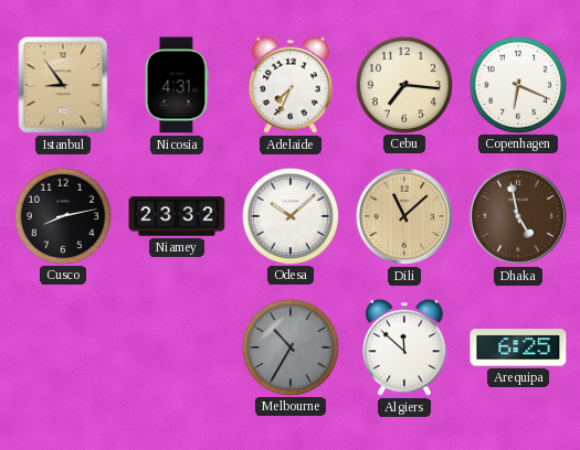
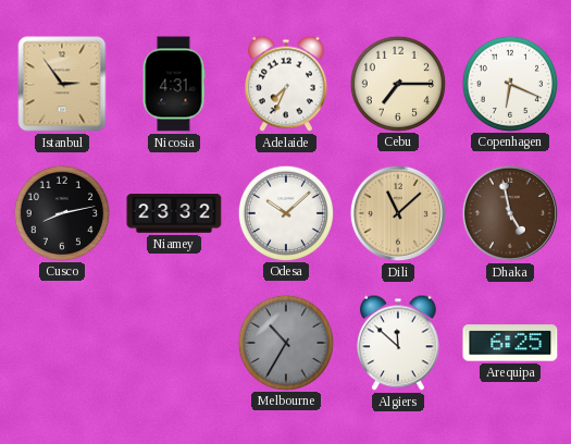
Istanbul: 8:54 -> 2:54
Cebu: 7:16 -> 7:15
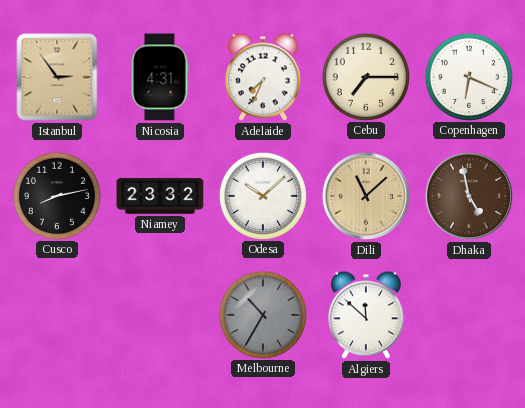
Arequipa: 6:25 -> none
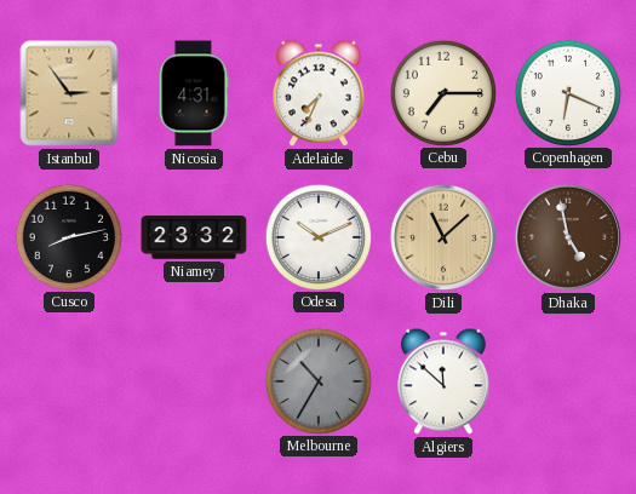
Odesa: 10:08 -> 10:11
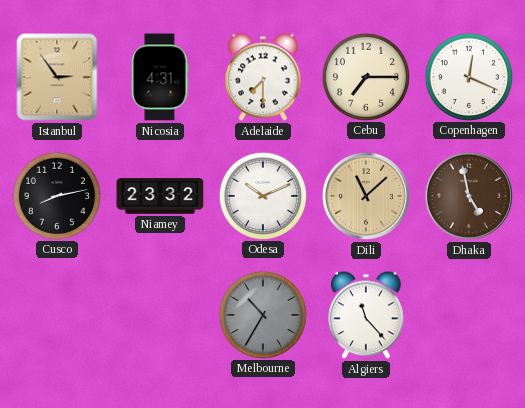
Adelaide: 7:34 -> 7:30
Copenhagen: 6:19 -> 12:19
Algiers: 11:52 -> 11:23
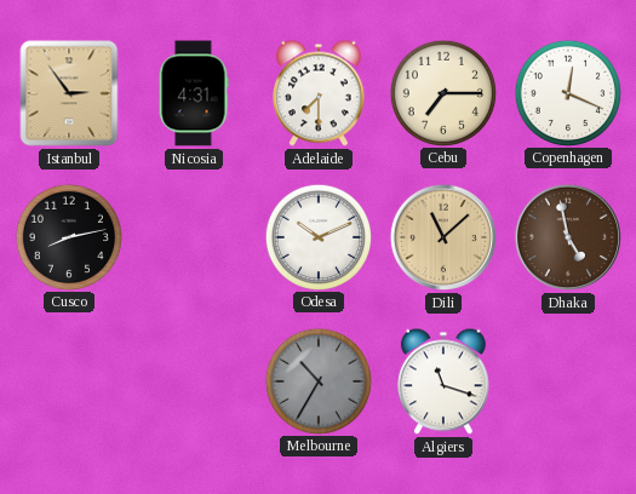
Niamey: 23:32 -> none
Algiers: 11:23 -> 11:18
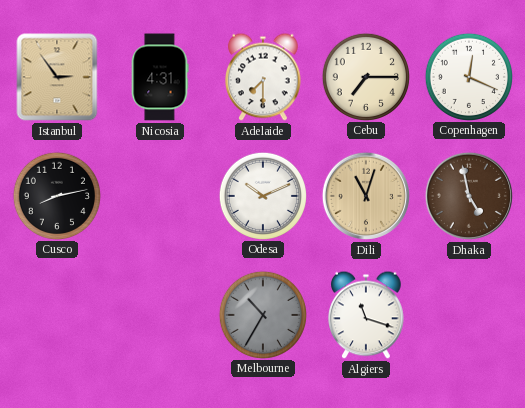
Dili: 11:08 -> 11:03
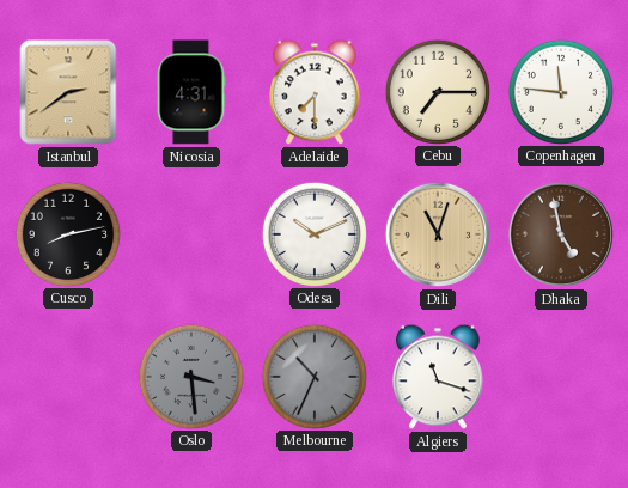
Istanbul: 2:54 -> 2:39
Copenhagen: 12:19 -> 11:46
Oslo: none -> 3:29
Melbourne: 10:35 -> 10:34
